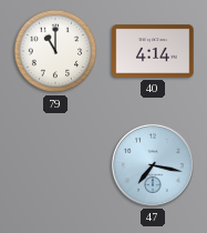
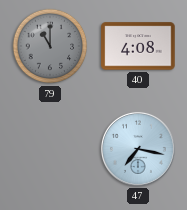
79 dial: white -> grey
40: 4:14 -> 4:08
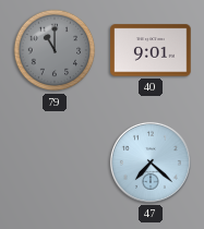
40: 4:08 -> 9:01
47: 7:17 -> 7:22
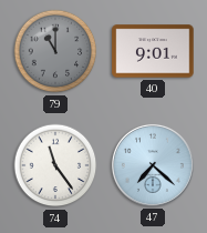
74: none -> 11:24
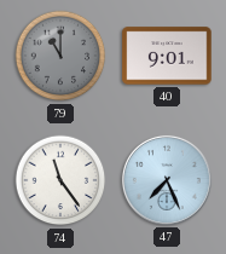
47: 7:22 -> 7:26
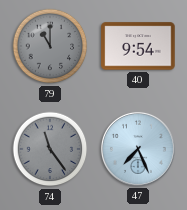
40: 9:01 -> 9:54
74 dial: white -> grey
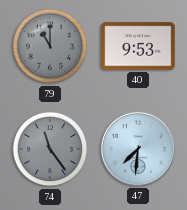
40: 9:54 -> 9:53
47: 7:26 -> 7:31
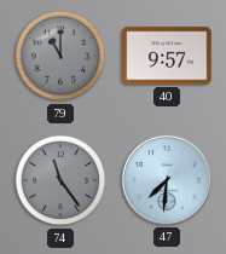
40: 9:53 -> 9:57
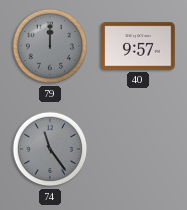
79: 11:00 -> 12:00
47: 7:31 -> none
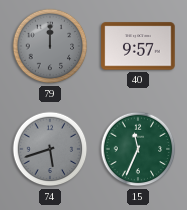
74: 11:24 -> 5:42
15: none -> 11:34
